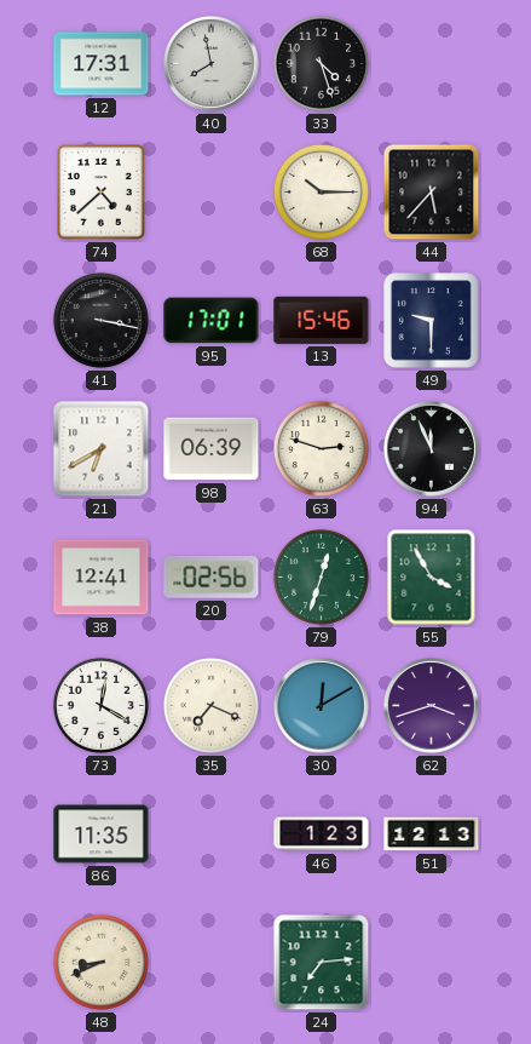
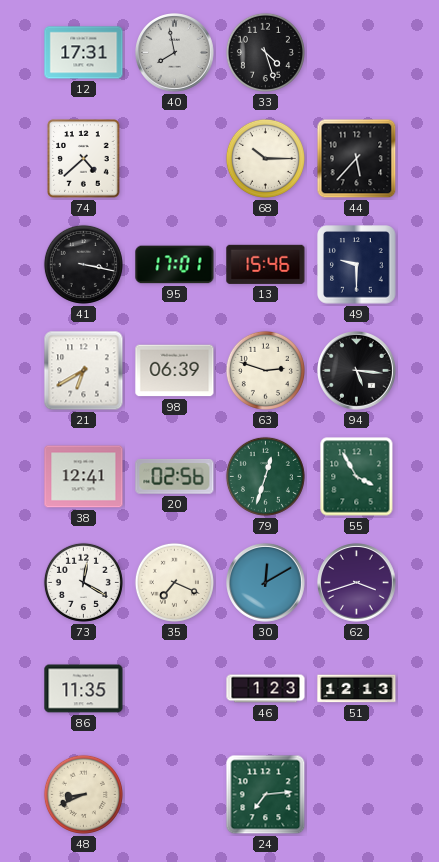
94: 11:56 -> 5:16
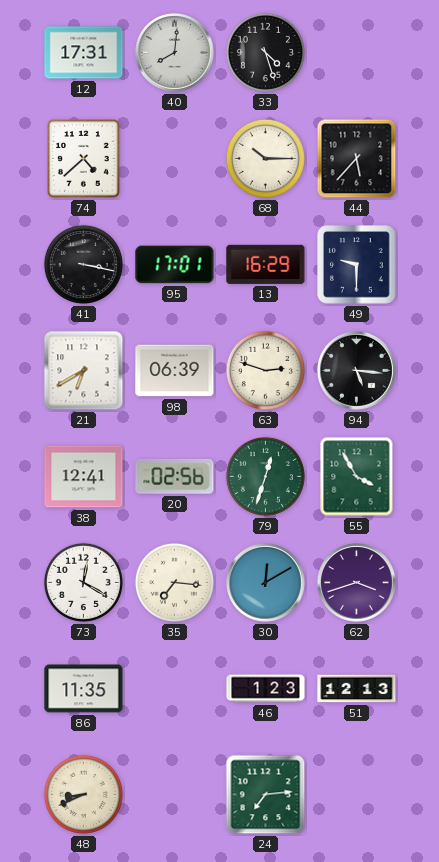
40: 7:58 -> 8:01
13: 15:46 -> 16:29
35: 7:19 -> 7:16
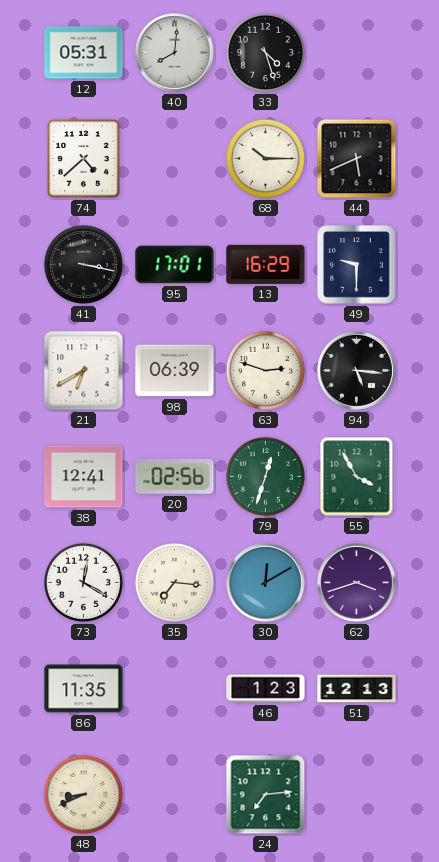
12: 17:31 -> 05:31
44: 5:37 -> 5:41
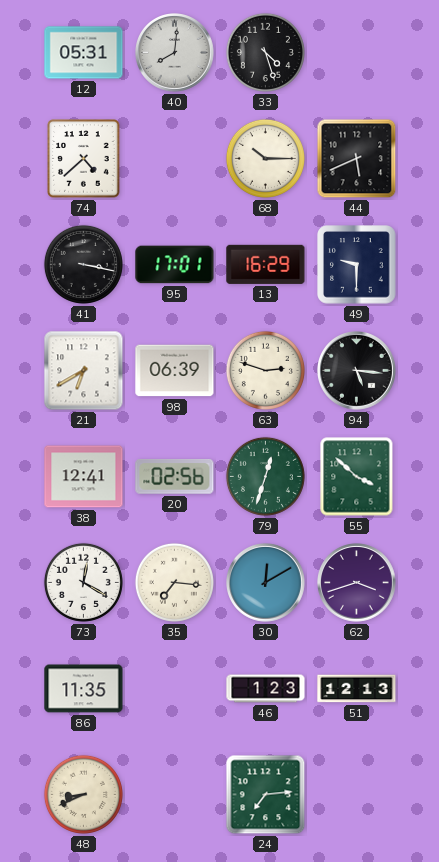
55: 3:55 -> 3:52
